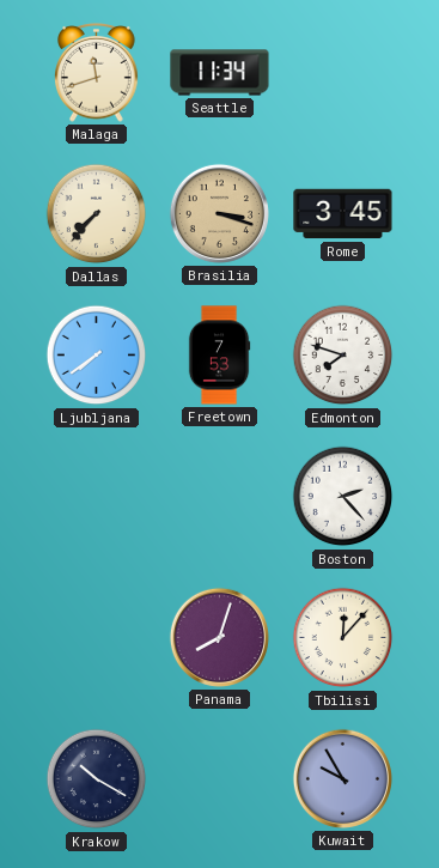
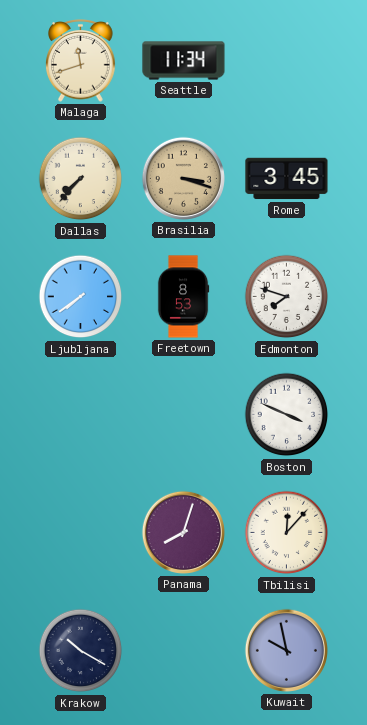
Freetown: 7:53 -> 8:53
Boston: 2:23 -> 3:49
Kuwait: 9:55 -> 9:58
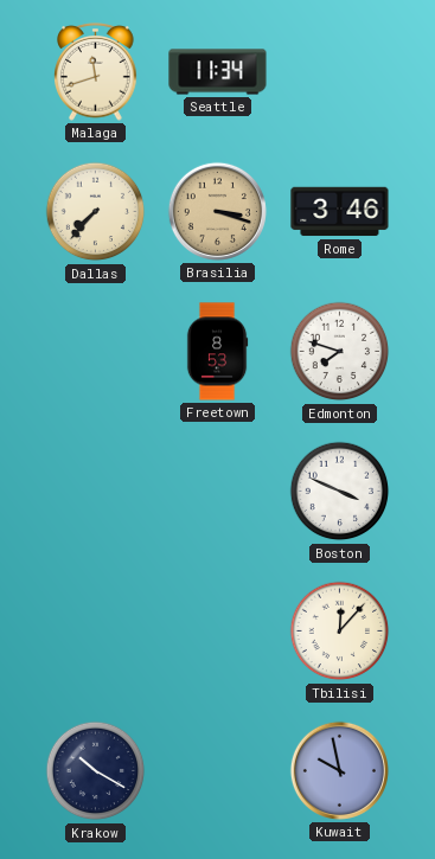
Rome: 3:45 -> 3:46
Ljubljana: 7:39 -> none
Panama: 8:03 -> none
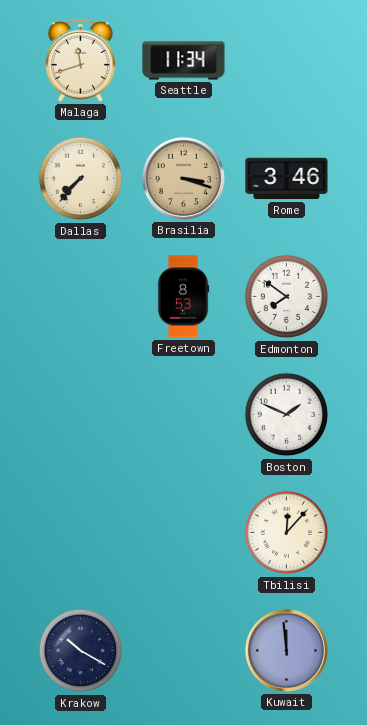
Edmonton: 7:48 -> 7:51
Boston: 3:49 -> 1:49
Kuwait: 9:58 -> 11:59
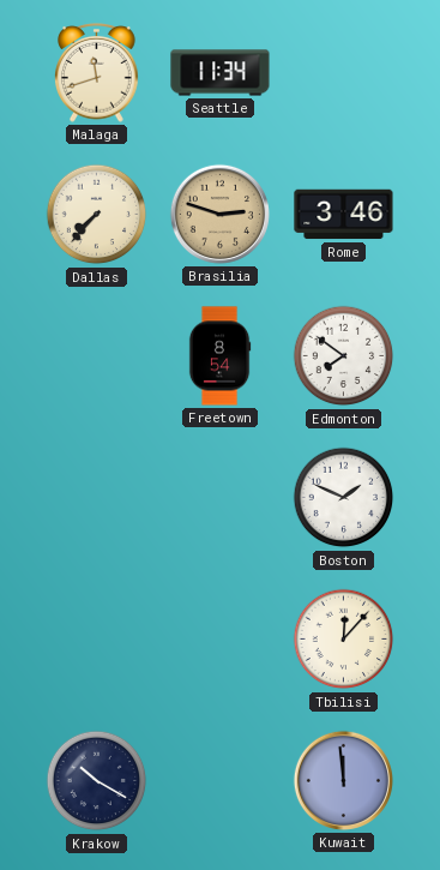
Brasilia: 3:18 -> 2:48
Freetown: 8:53 -> 8:54
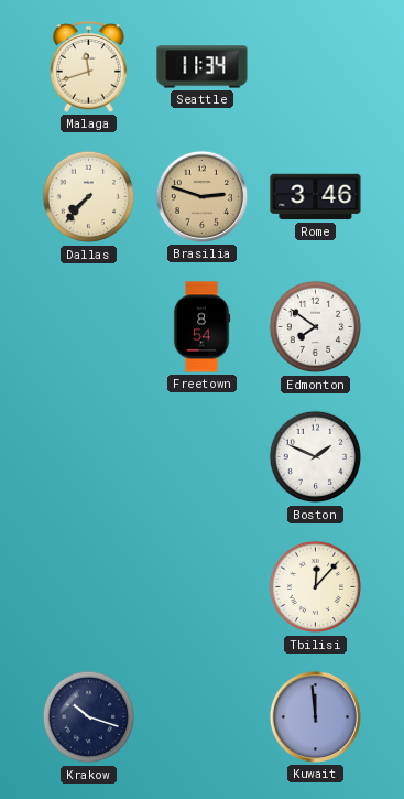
Krakow: 10:20 -> 10:18
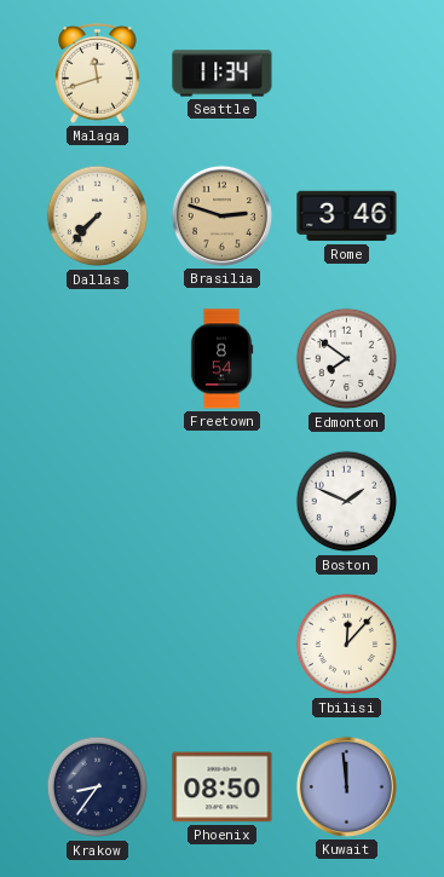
Krakow: 10:18 -> 8:36
Phoenix: none -> 08:50
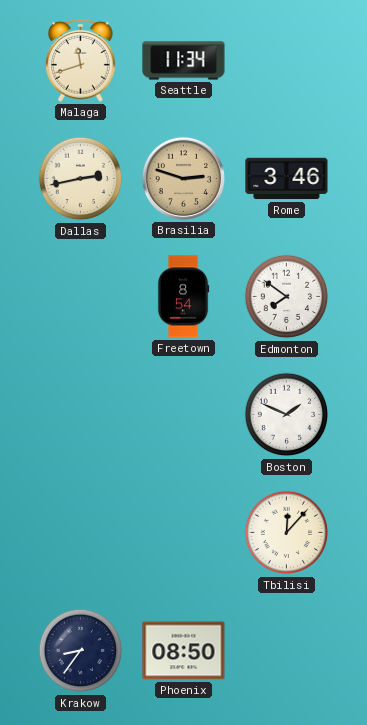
Dallas: 7:37 -> 2:43
Kuwait: 11:59 -> none
